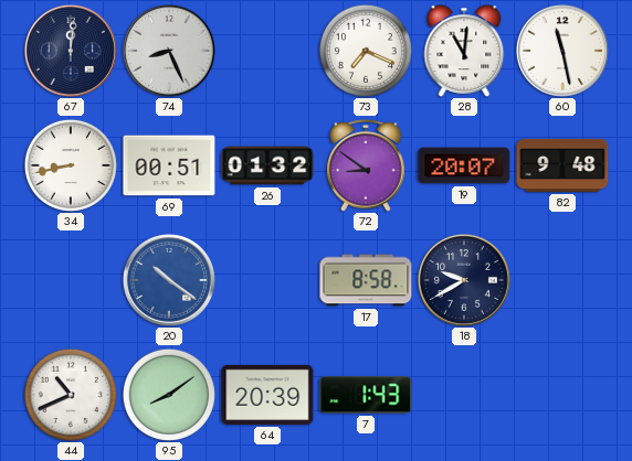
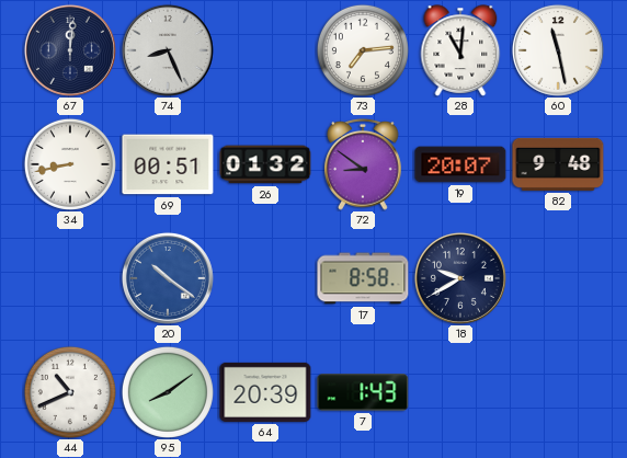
73: 7:19 -> 7:14
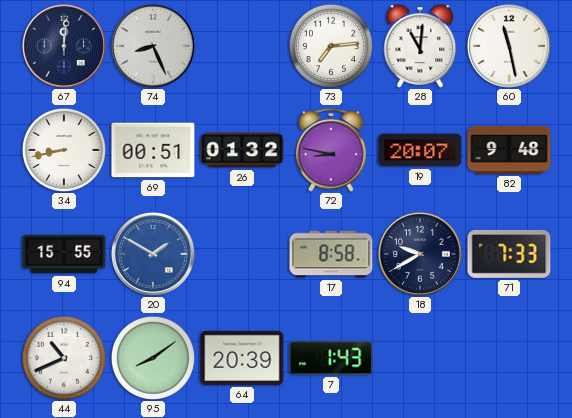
72: 8:51 -> 8:47
94: none -> 15:55
20: 10:21 -> 1:50
71: none -> 7:33
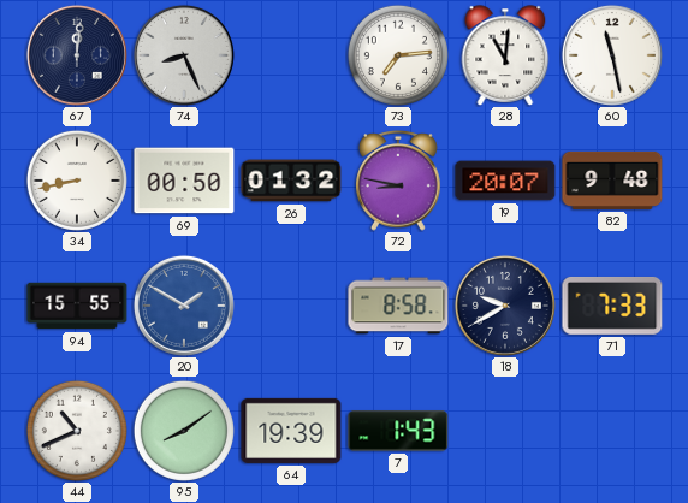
69: 00:51 -> 00:50
64: 20:39 -> 19:39
